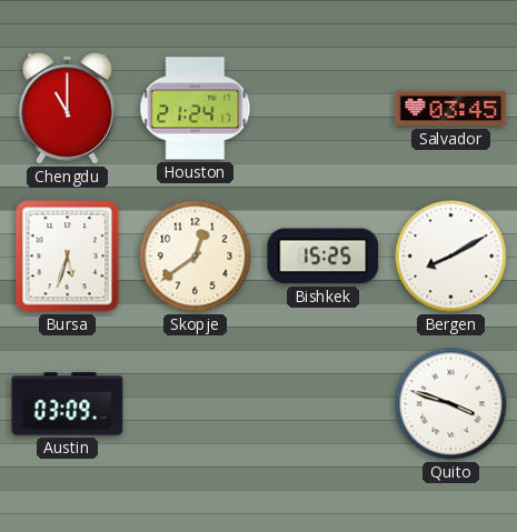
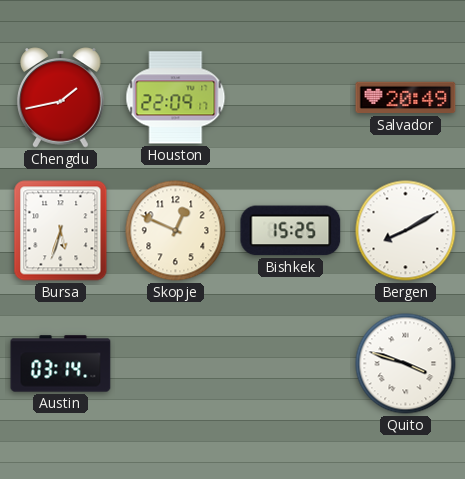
Chengdu: 11:00 -> 1:43
Houston: 21:24 -> 22:09
Salvador: 03:45 -> 20:49
Skopje: 12:39 -> 12:49
Austin: 03:09 -> 03:14
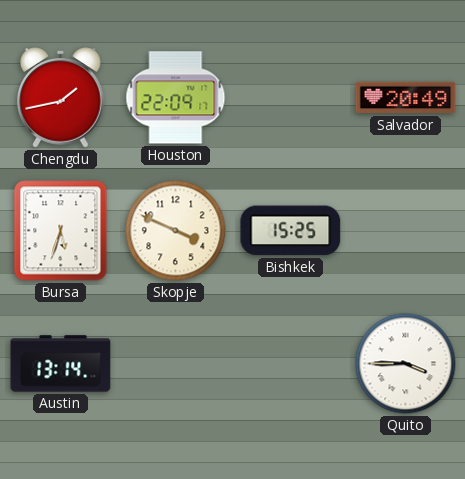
Skopje: 12:49 -> 3:49
Bergen: 8:10 -> none
Austin: 03:14 -> 13:14
Quito: 3:48 -> 3:45
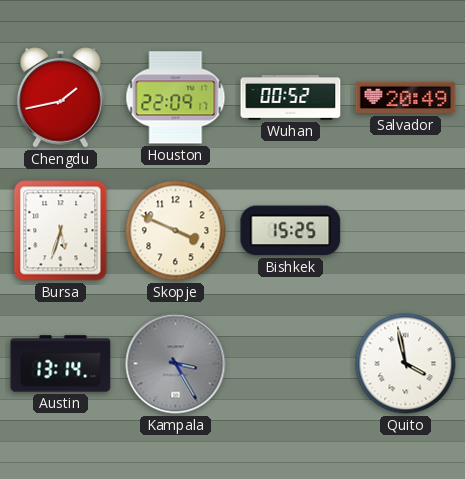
Wuhan: none -> 00:52
Kampala: none -> 3:25
Quito: 3:45 -> 3:58
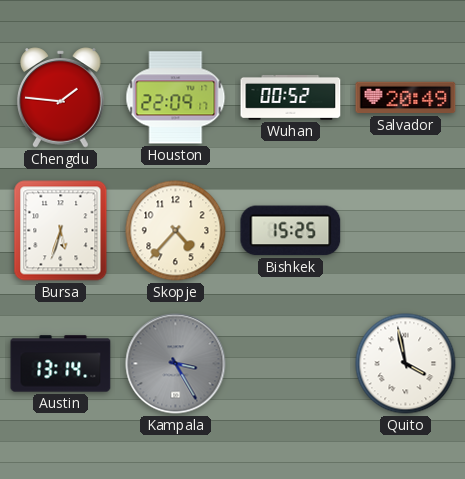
Chengdu: 1:43 -> 1:46
Skopje: 3:49 -> 4:37
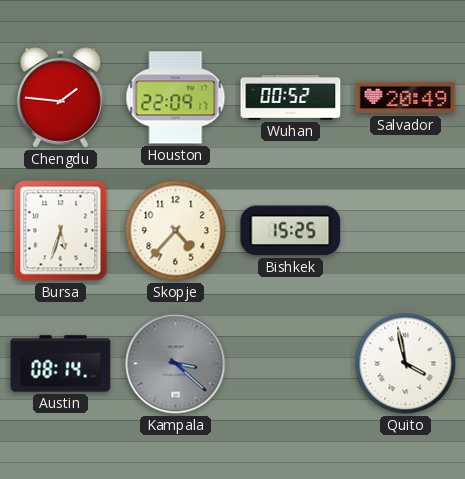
Austin: 13:14 -> 08:14
Kampala: 3:25 -> 3:22
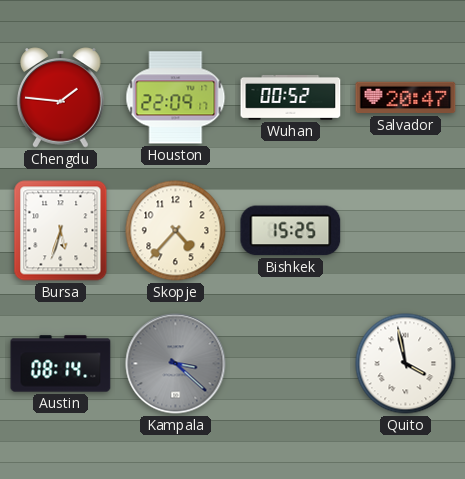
Salvador: 20:49 -> 20:47
